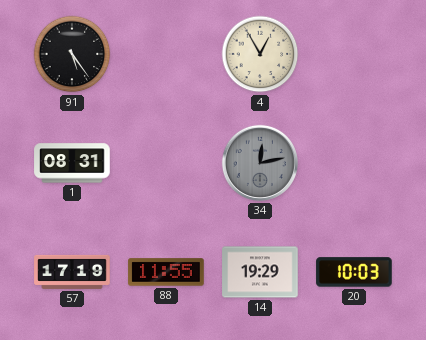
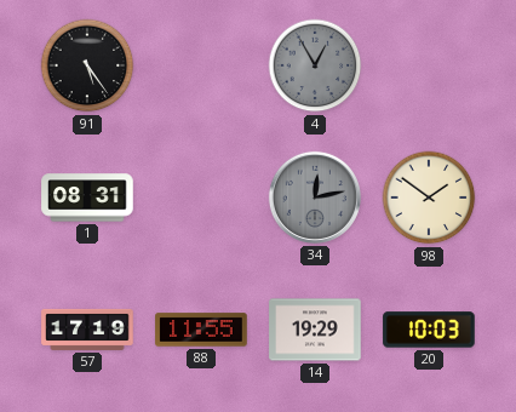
4 dial: cream -> grey
98: none -> 1:51
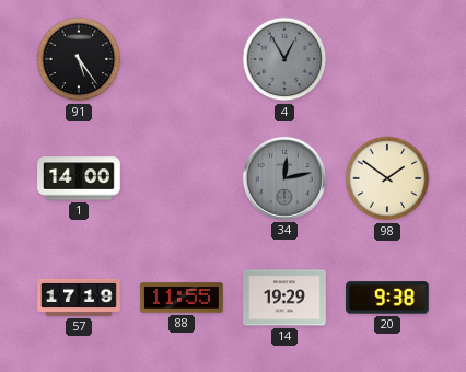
1: 08:31 -> 14:00
20: 10:03 -> 9:38
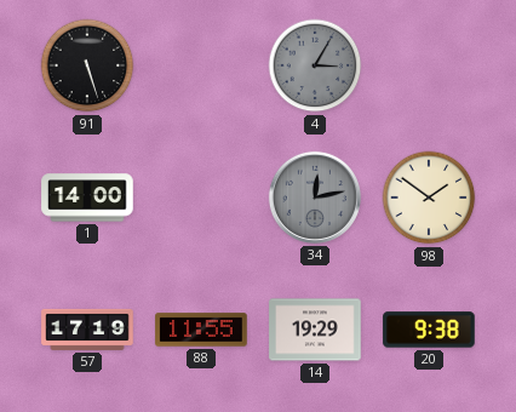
91: 5:24 -> 5:27
4: 12:55 -> 3:05
